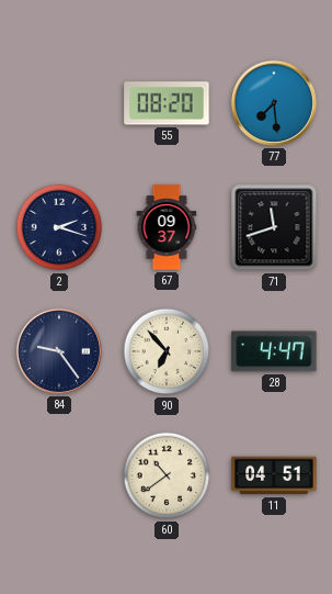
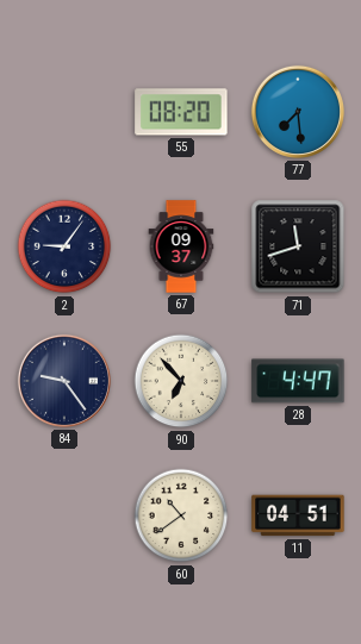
2: 2:18 -> 9:06
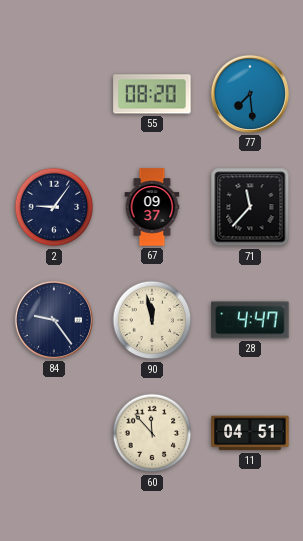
71: 11:42 -> 11:37
90: 6:53 -> 11:58
60: 10:39 -> 11:53
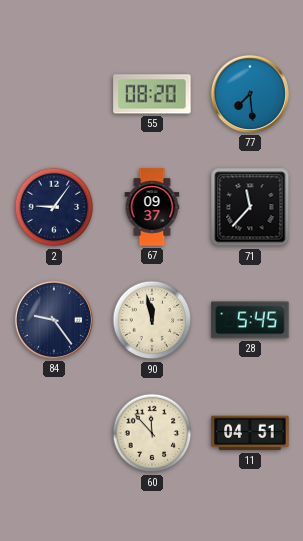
28: 4:47 -> 5:45
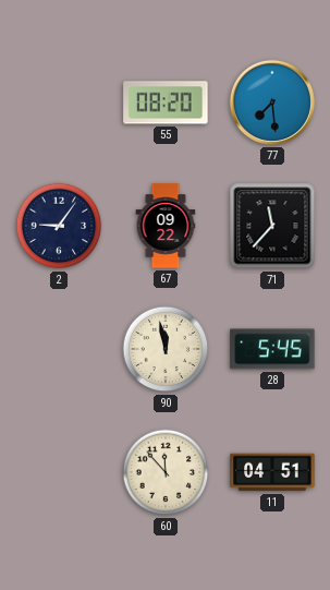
67: 09:37 -> 09:22
84: 9:24 -> none
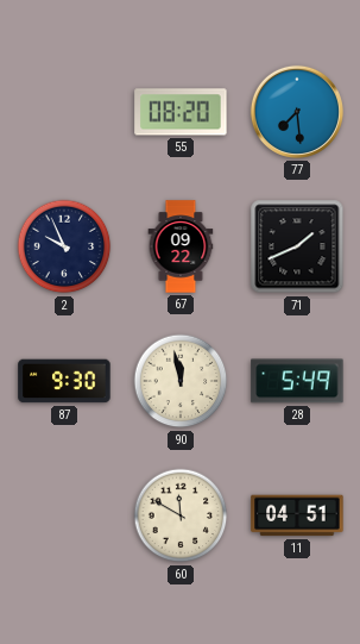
2: 9:06 -> 9:56
71: 11:37 -> 1:41
87: none -> 9:30
28: 5:45 -> 5:49
60: 11:53 -> 11:50
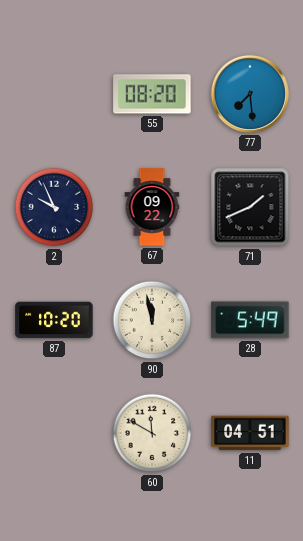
87: 9:30 -> 10:20
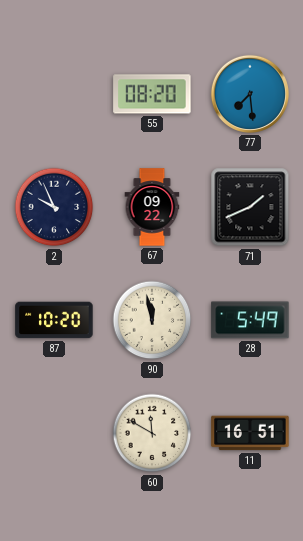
11: 04:51 -> 16:51
